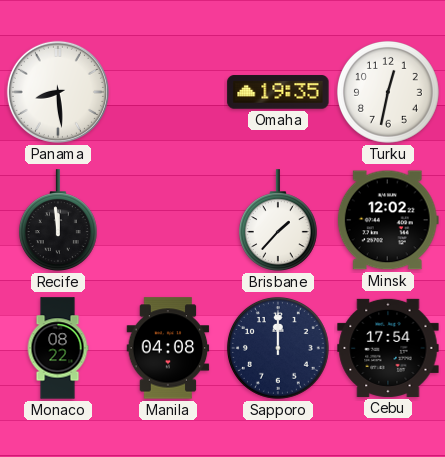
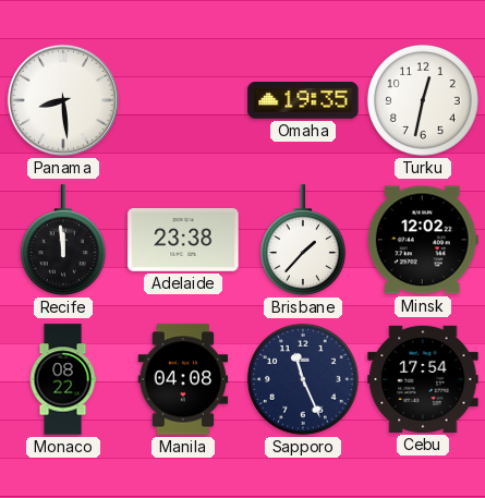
Adelaide: none -> 23:38
Sapporo: 12:00 -> 11:26
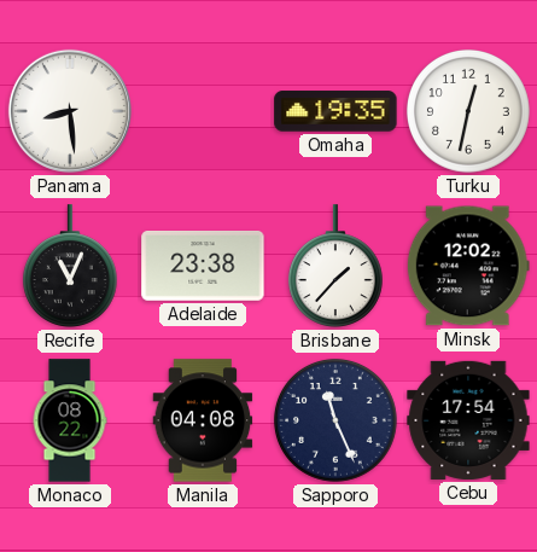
Recife: 11:59 -> 11:04
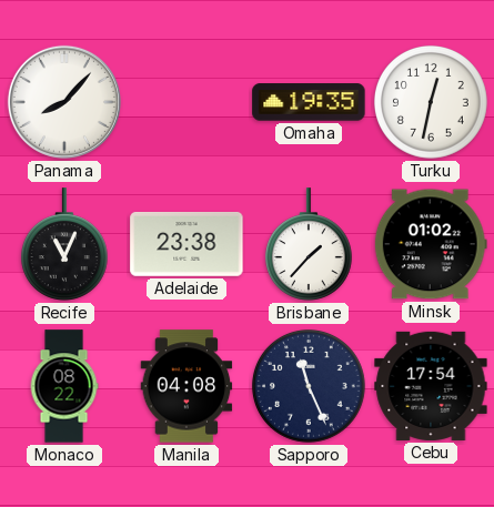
Panama: 8:29 -> 8:07
Minsk: 12:02 -> 01:02
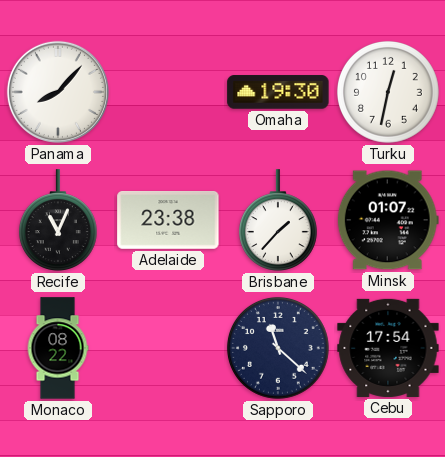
Omaha: 19:35 -> 19:30
Minsk: 01:02 -> 01:07
Manila: 04:08 -> none
Sapporo: 11:26 -> 11:22
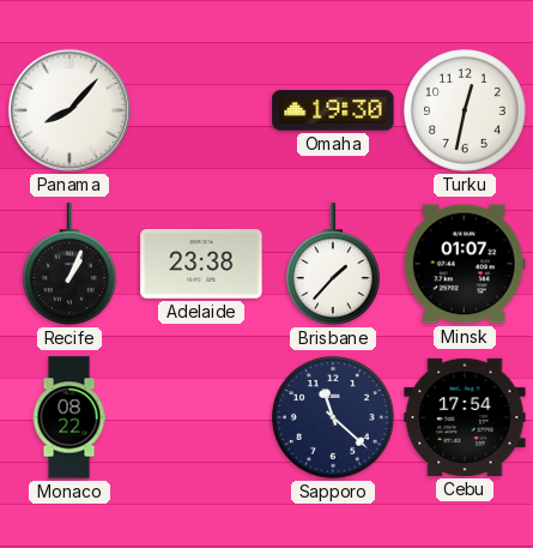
Recife: 11:04 -> 1:04
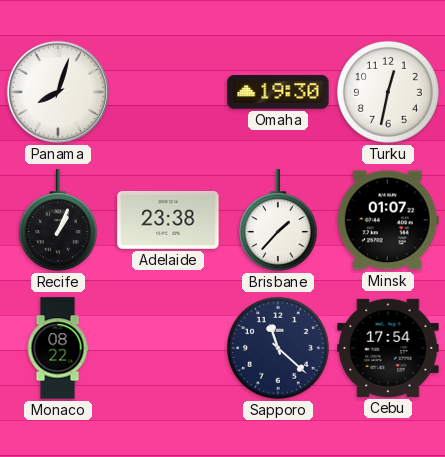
Panama: 8:07 -> 8:03
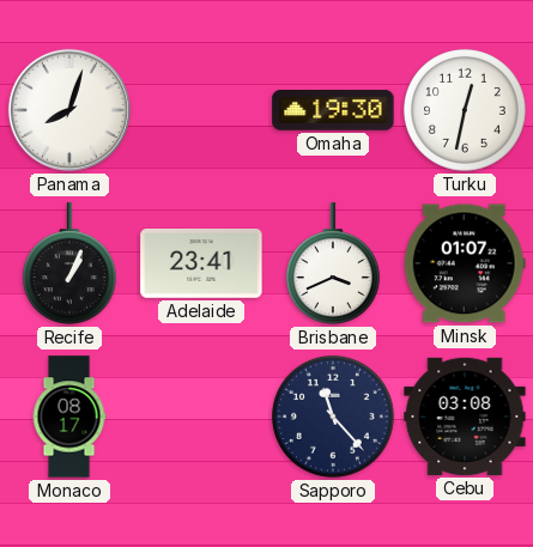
Adelaide: 23:38 -> 23:41
Brisbane: 1:37 -> 3:41
Monaco: 08:22 -> 08:17
Sapporo: 11:22 -> 11:23
Cebu: 17:54 -> 03:08
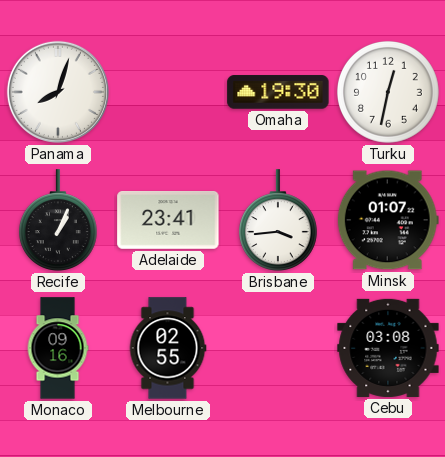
Brisbane: 3:41 -> 3:44
Monaco: 08:17 -> 09:16
Melbourne: none -> 02:55
Sapporo: 11:23 -> none
